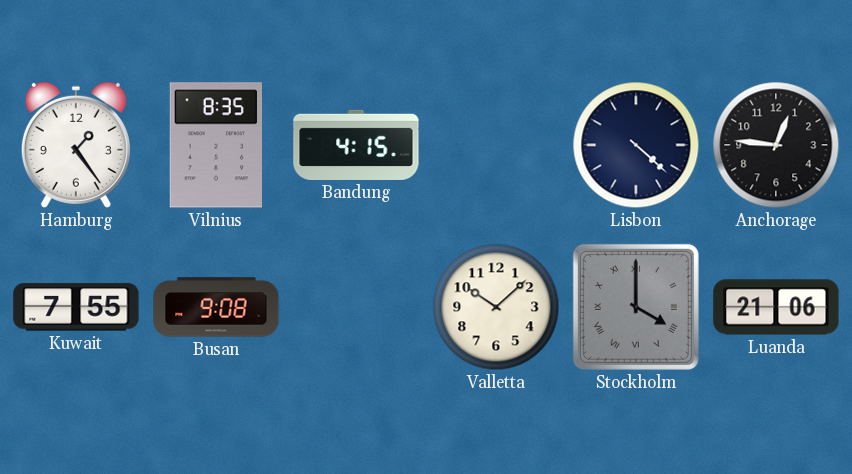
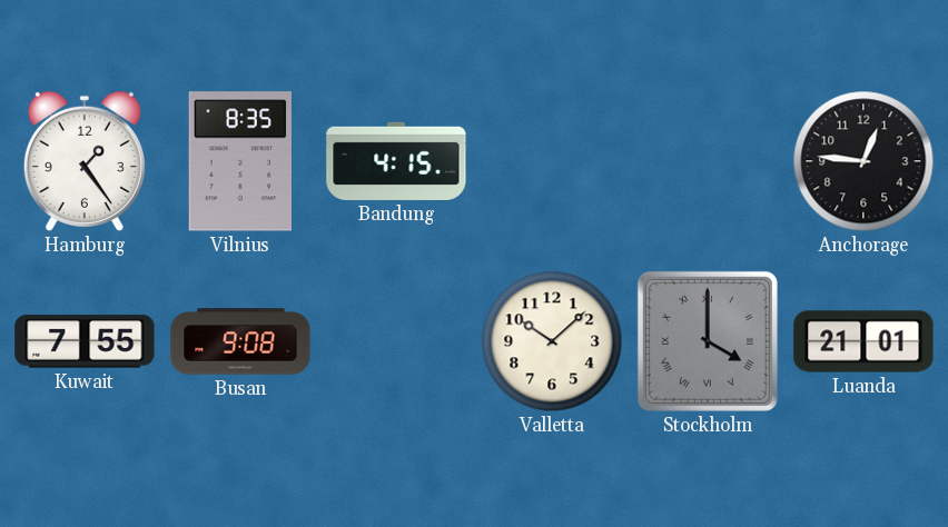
Lisbon: 4:22 -> none
Luanda: 21:06 -> 21:01
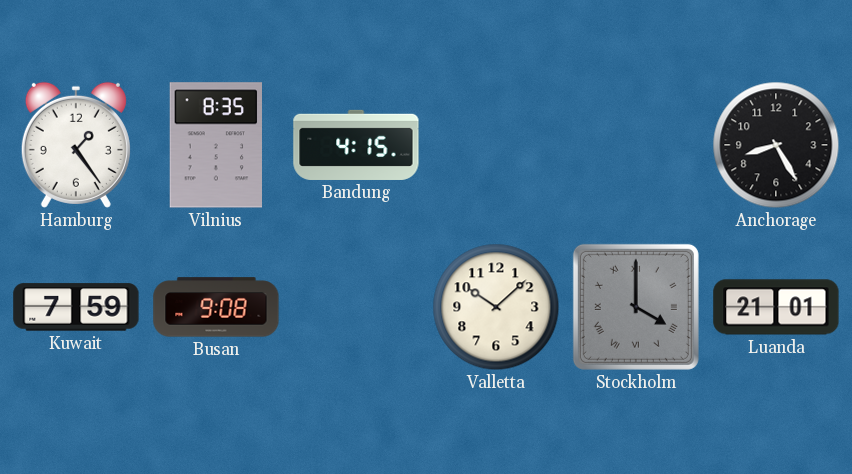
Anchorage: 12:46 -> 8:25
Kuwait: 7:55 -> 7:59
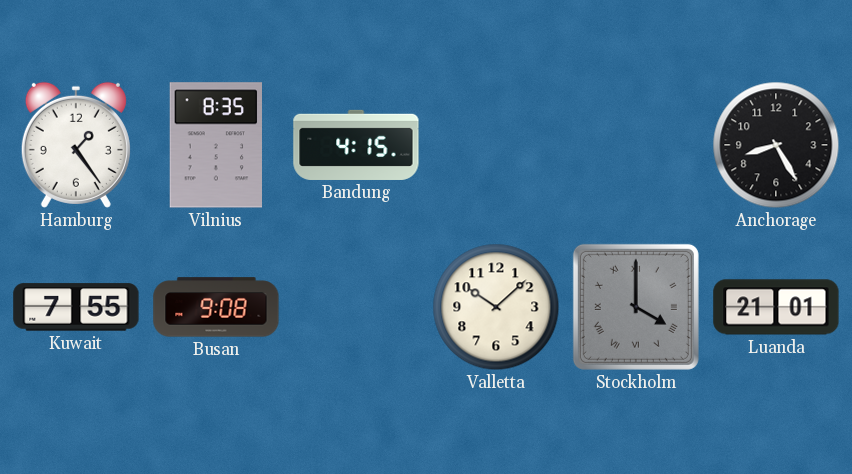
Kuwait: 7:59 -> 7:55
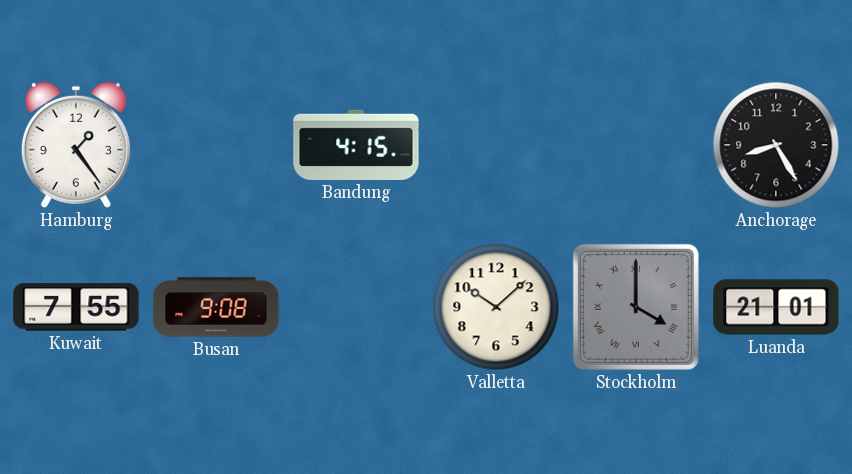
Vilnius: 8:35 -> none
